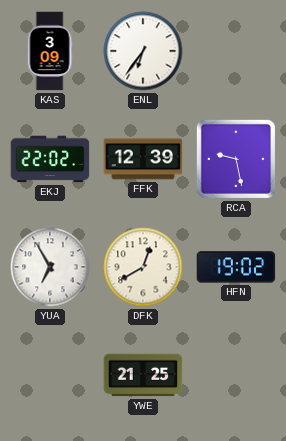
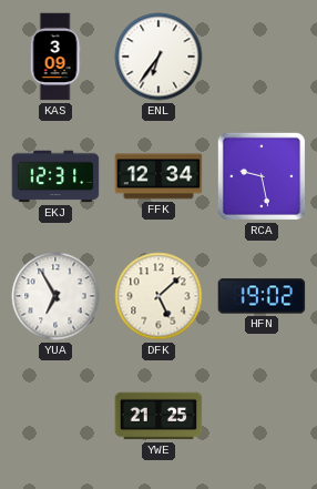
EKJ: 22:02 -> 12:31
FFK: 12:39 -> 12:34
DFK: 12:40 -> 5:08
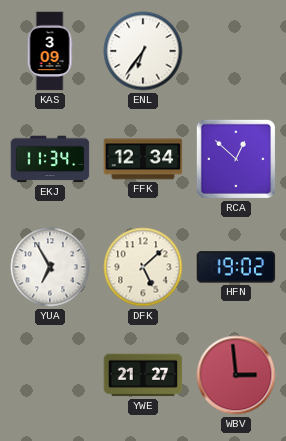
EKJ: 12:31 -> 11:34
RCA: 9:28 -> 12:52
YWE: 21:25 -> 21:27
WBV: none -> 2:59
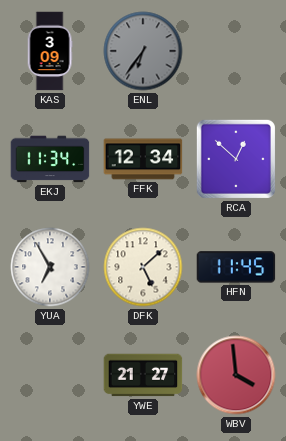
ENL dial: white -> grey
HFN: 19:02 -> 11:45
WBV: 2:59 -> 3:59
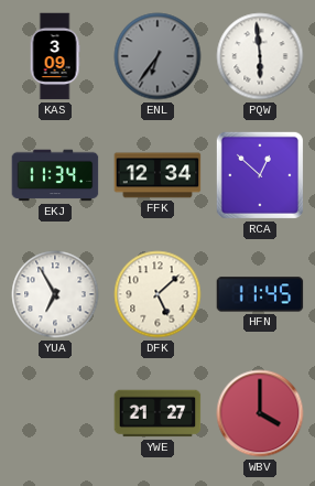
PQW: none -> 5:59
WBV: 3:59 -> 4:00
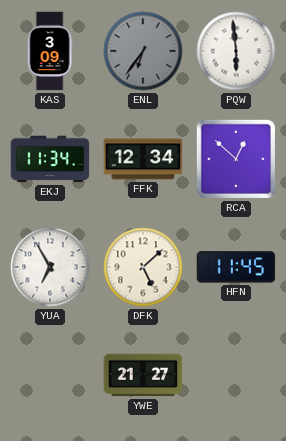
WBV: 4:00 -> none
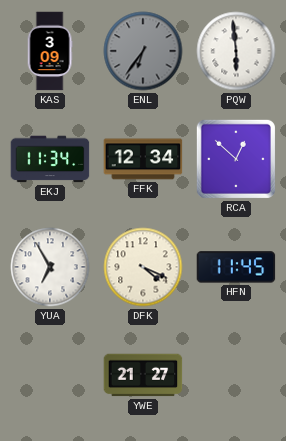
DFK: 5:08 -> 4:19
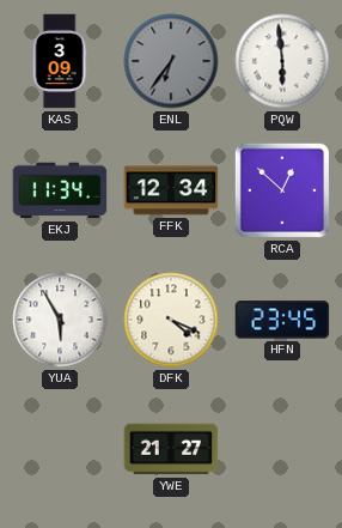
YUA: 6:55 -> 5:55
HFN: 11:45 -> 23:45
